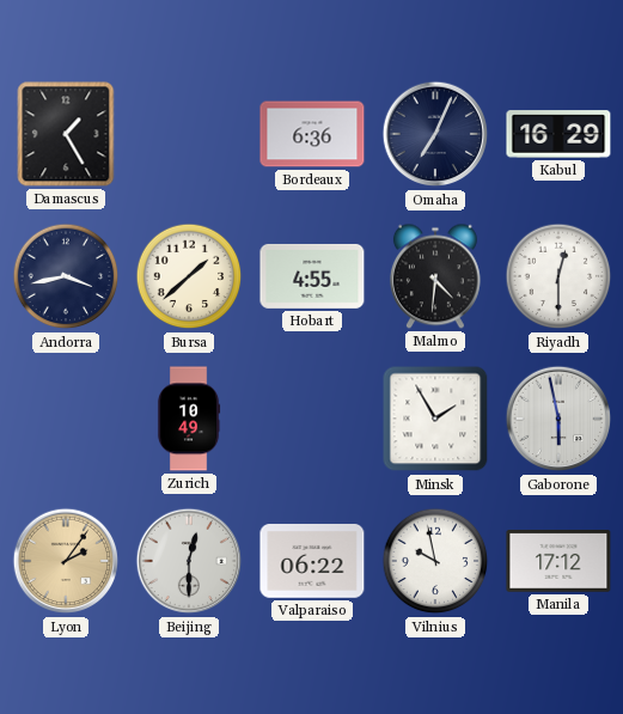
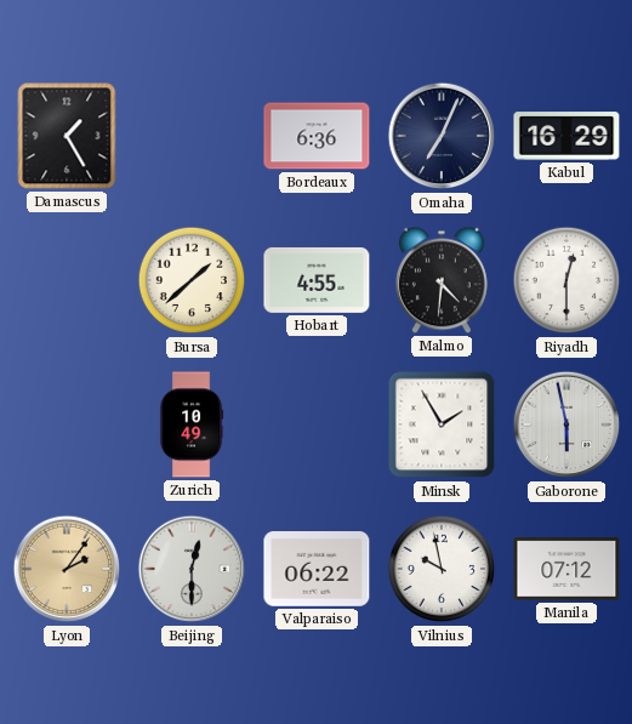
Andorra: 3:43 -> none
Manila: 17:12 -> 07:12
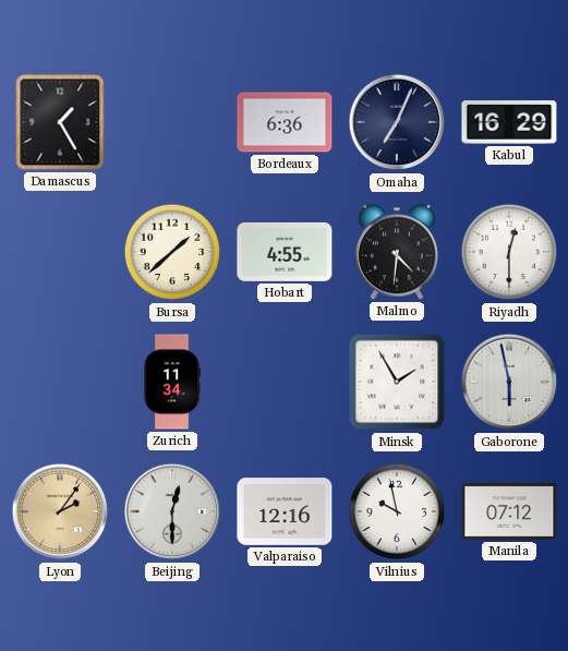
Zurich: 10:49 -> 11:34
Valparaiso: 06:22 -> 12:16
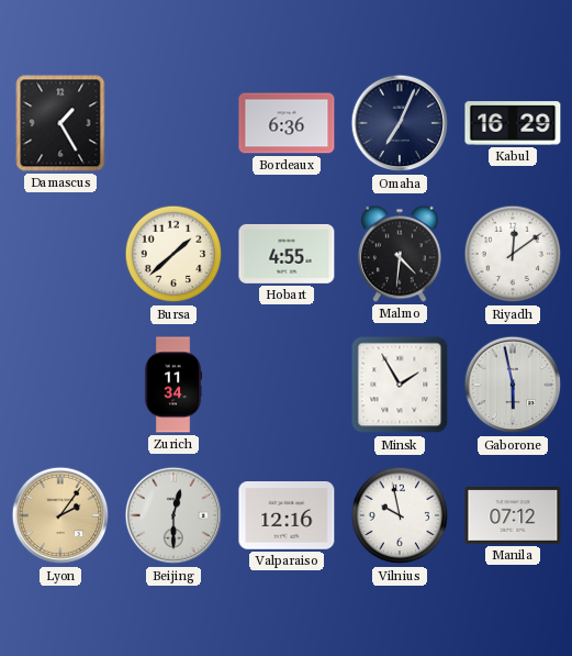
Riyadh: 12:30 -> 12:09
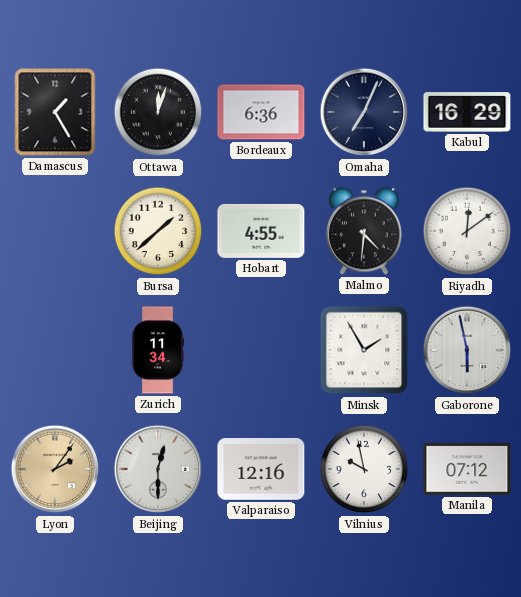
Ottawa: none -> 12:03
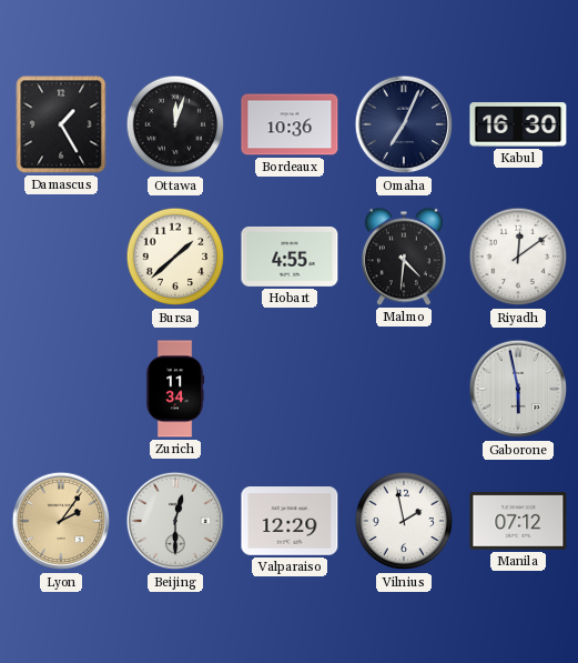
Bordeaux: 6:36 -> 10:36
Kabul: 16:29 -> 16:30
Minsk: 1:55 -> none
Valparaiso: 12:16 -> 12:29
Vilnius: 9:58 -> 1:58
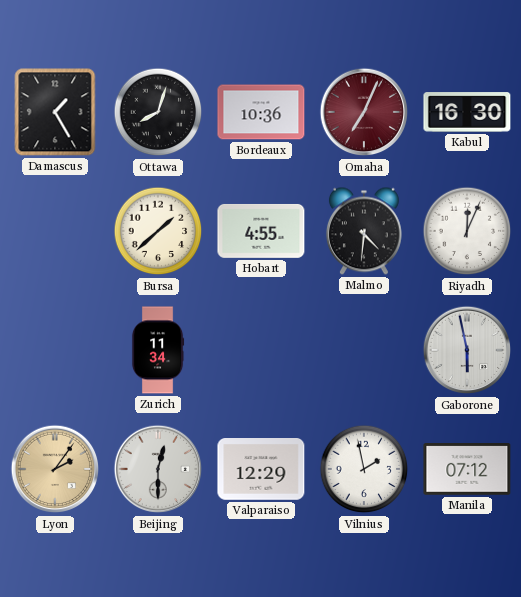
Ottawa: 12:03 -> 8:03
Omaha dial: navy -> burgundy
Riyadh: 12:09 -> 12:04
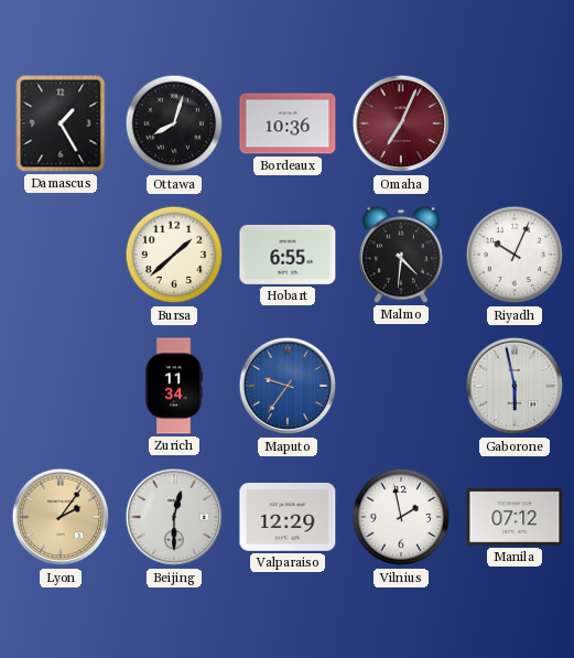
Kabul: 16:30 -> none
Hobart: 4:55 -> 6:55
Riyadh: 12:04 -> 10:04
Maputo: none -> 9:36
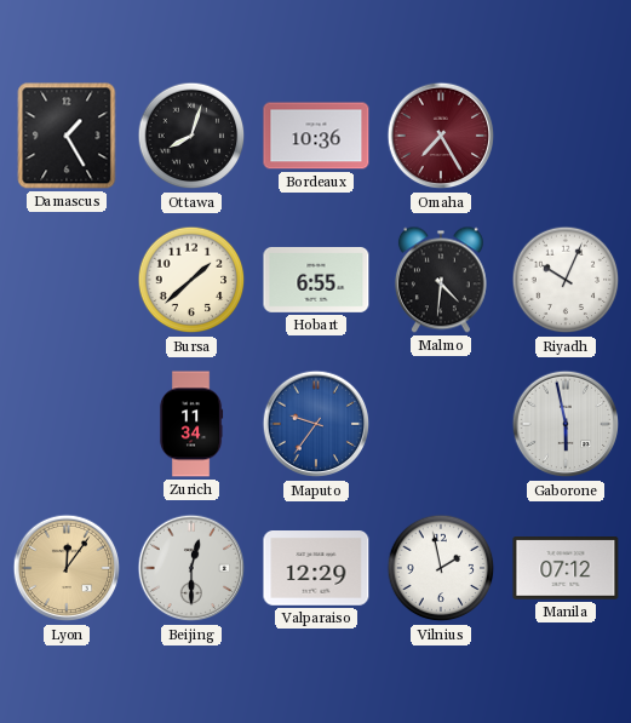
Omaha: 7:04 -> 7:25
Lyon: 2:06 -> 12:06
